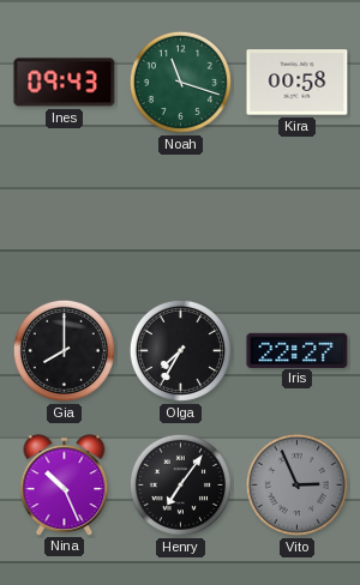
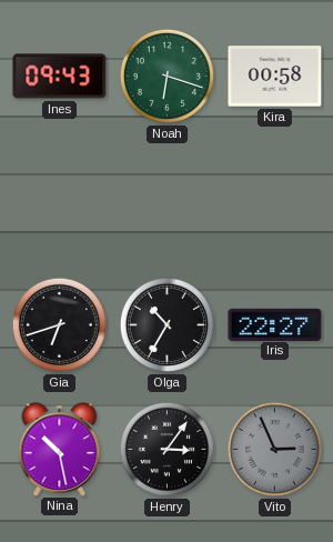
Noah: 11:18 -> 6:18
Gia: 8:00 -> 6:42
Olga: 7:35 -> 10:35
Nina: 10:26 -> 10:28
Henry: 7:06 -> 3:06
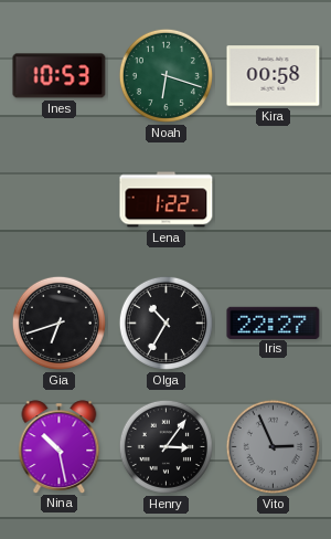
Ines: 09:43 -> 10:53
Lena: none -> 1:22
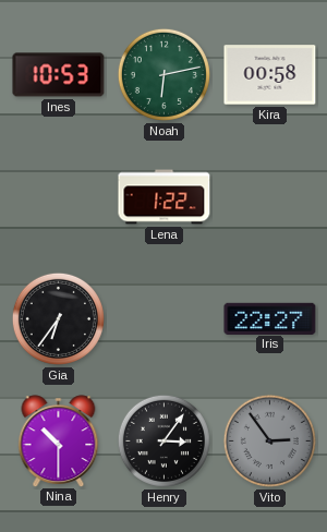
Noah: 6:18 -> 6:13
Gia: 6:42 -> 6:36
Olga: 10:35 -> none
Nina: 10:28 -> 10:30
Vito: 2:56 -> 2:54
